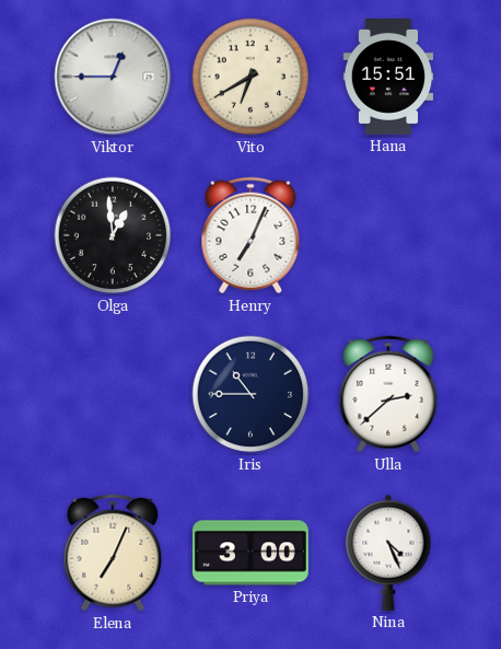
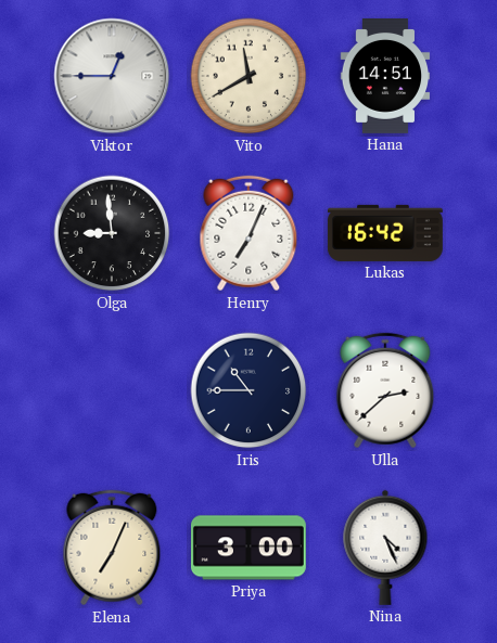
Vito: 6:40 -> 11:40
Hana: 15:51 -> 14:51
Olga: 12:59 -> 8:59
Lukas: none -> 16:42
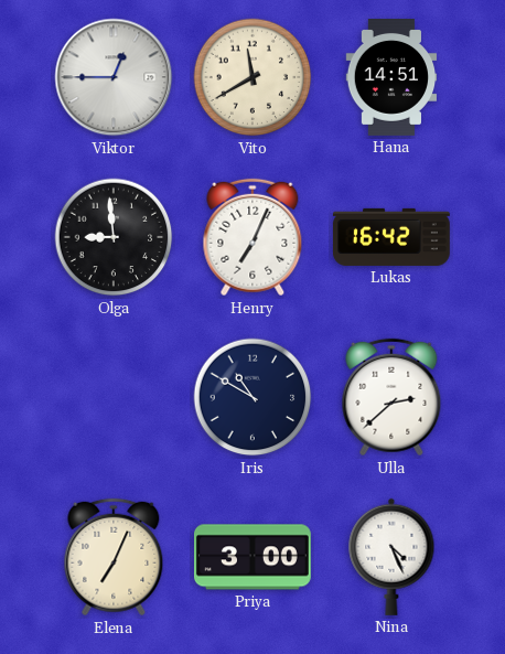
Iris: 10:45 -> 10:50
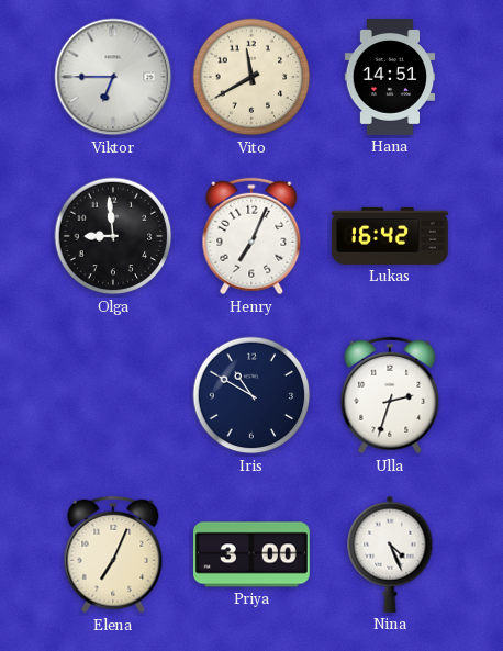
Viktor: 12:45 -> 6:45
Ulla: 2:38 -> 2:33
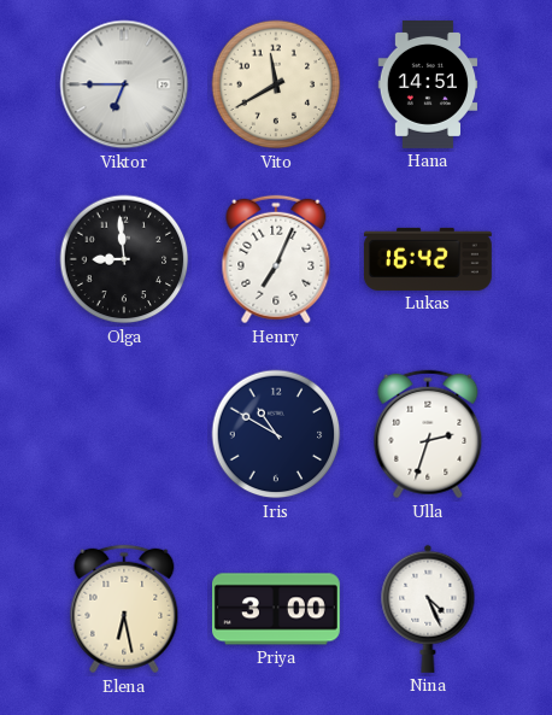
Elena: 7:04 -> 6:28
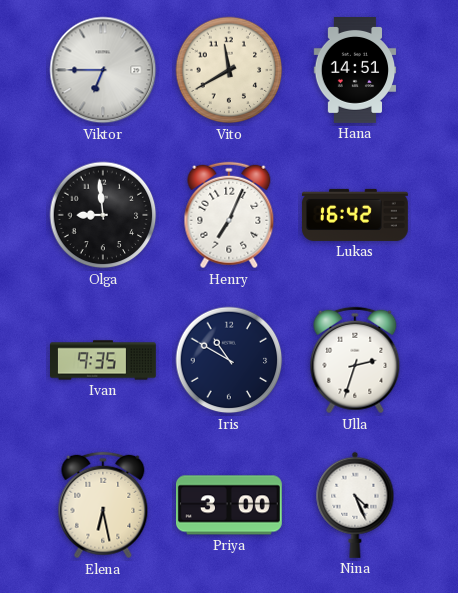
Ivan: none -> 9:35
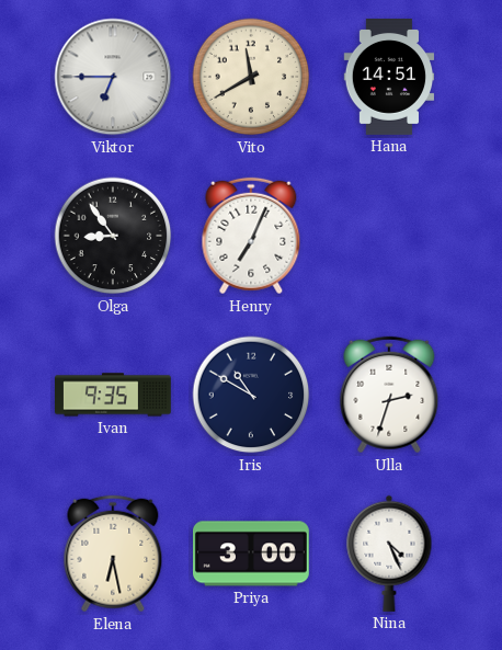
Olga: 8:59 -> 8:54
Lukas: 16:42 -> none
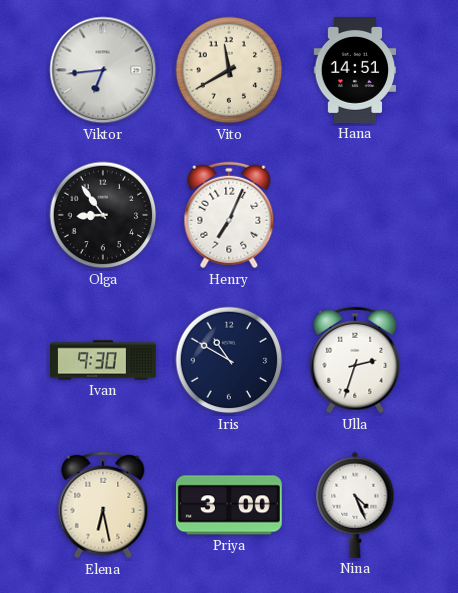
Viktor: 6:45 -> 6:44
Ivan: 9:35 -> 9:30
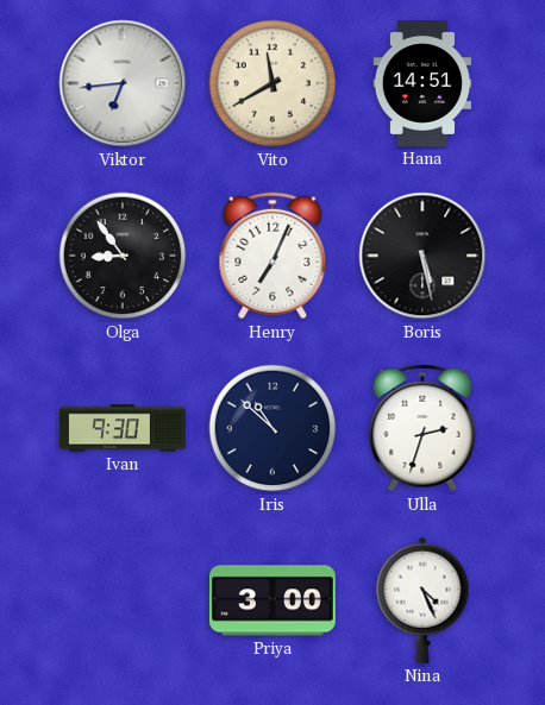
Boris: none -> 5:28
Iris: 10:50 -> 10:52
Elena: 6:28 -> none
